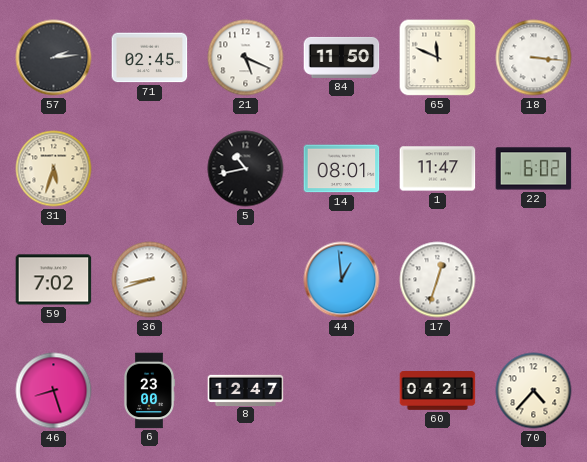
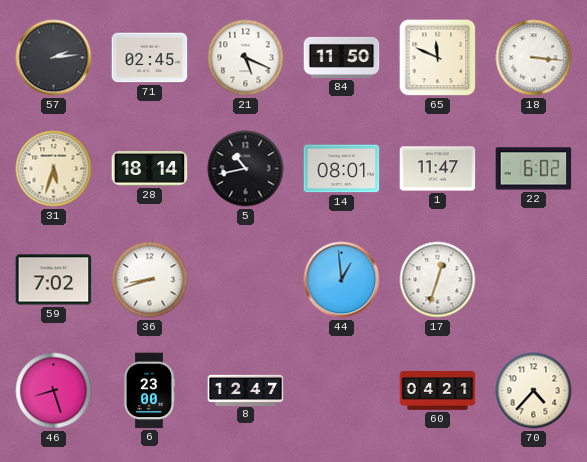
28: none -> 18:14
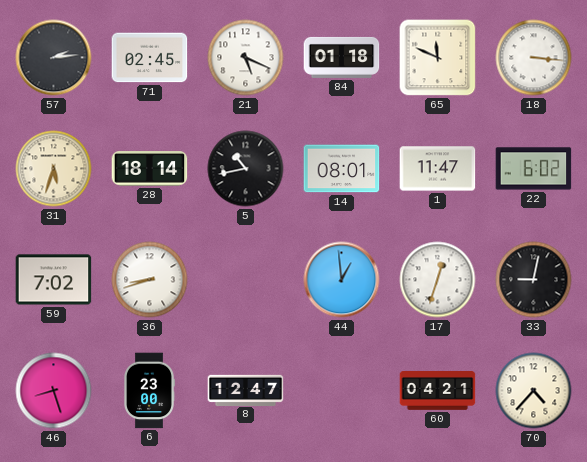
84: 11:50 -> 01:18
33: none -> 9:02
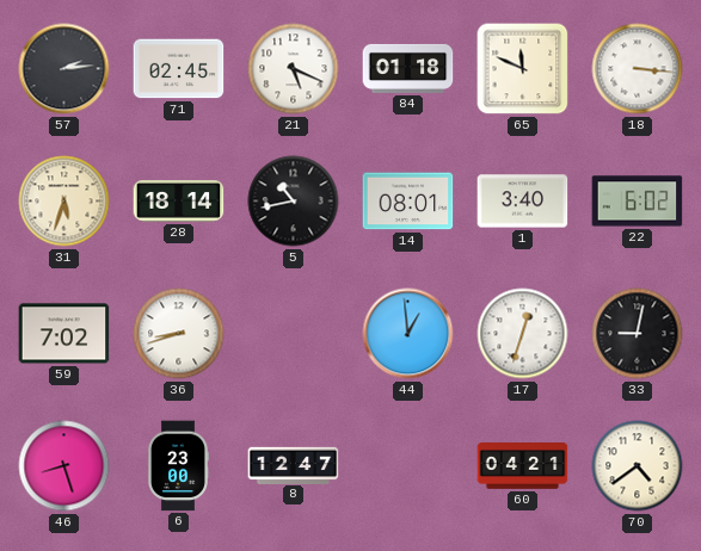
1: 11:47 -> 3:40
70: 4:37 -> 4:39
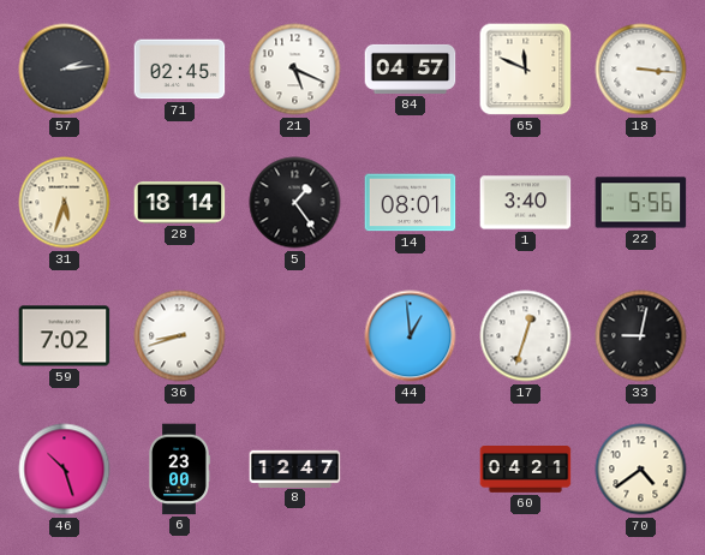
84: 01:18 -> 04:57
5: 10:43 -> 1:24
22: 6:02 -> 5:56
46: 8:27 -> 10:27
